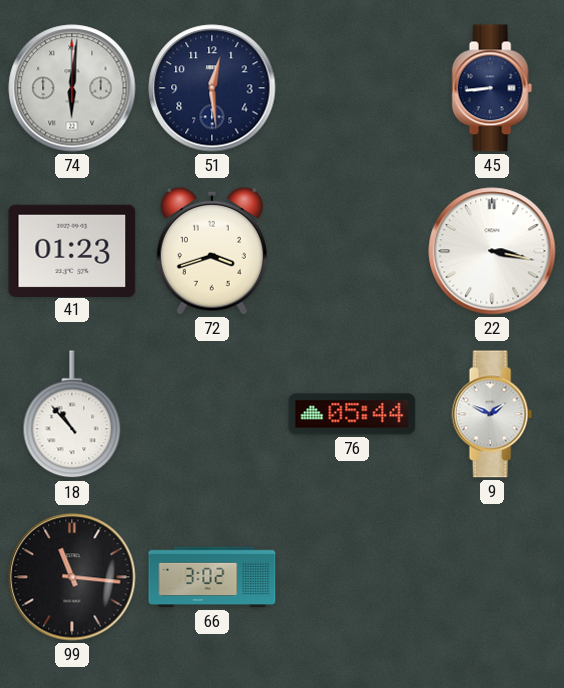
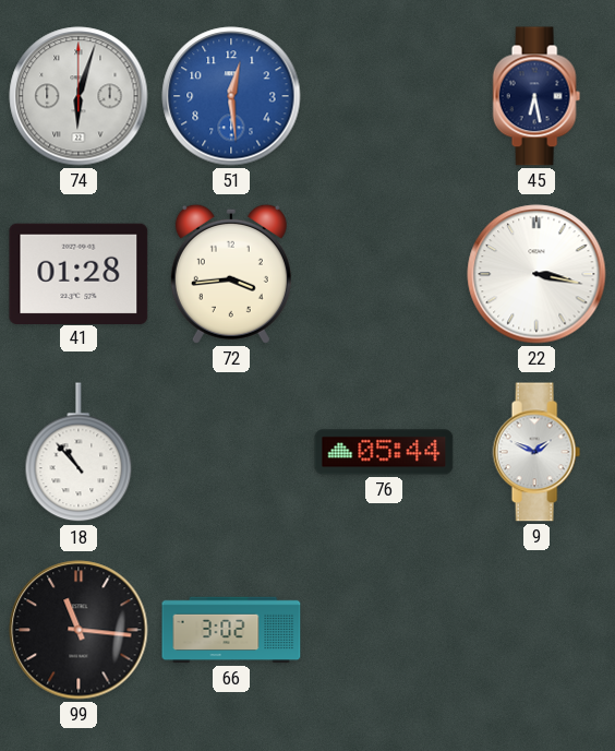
74: 6:01 -> 6:03
51 dial: navy -> blue
45: 8:44 -> 6:28
41: 01:23 -> 01:28
72: 3:42 -> 3:44
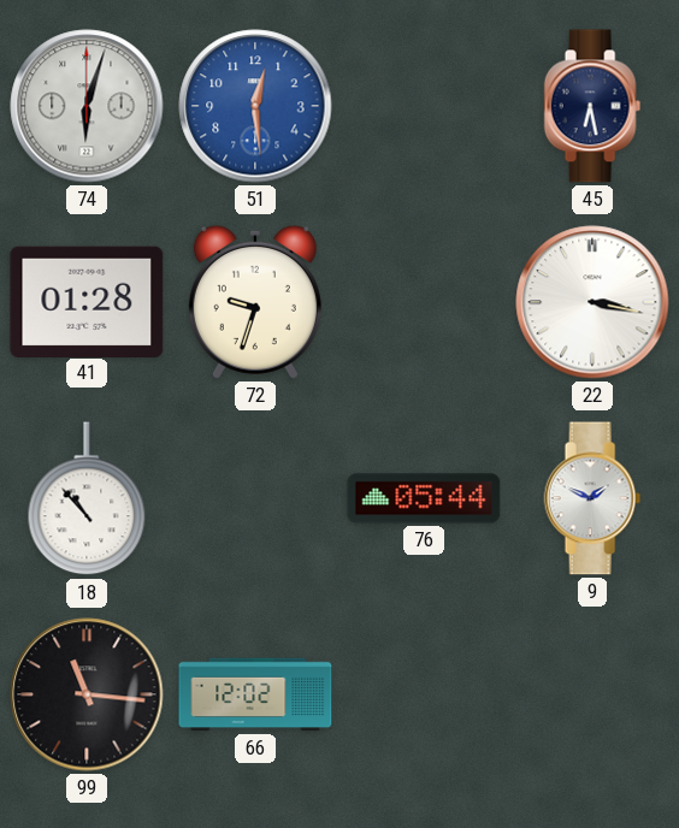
72: 3:44 -> 9:33
66: 3:02 -> 12:02
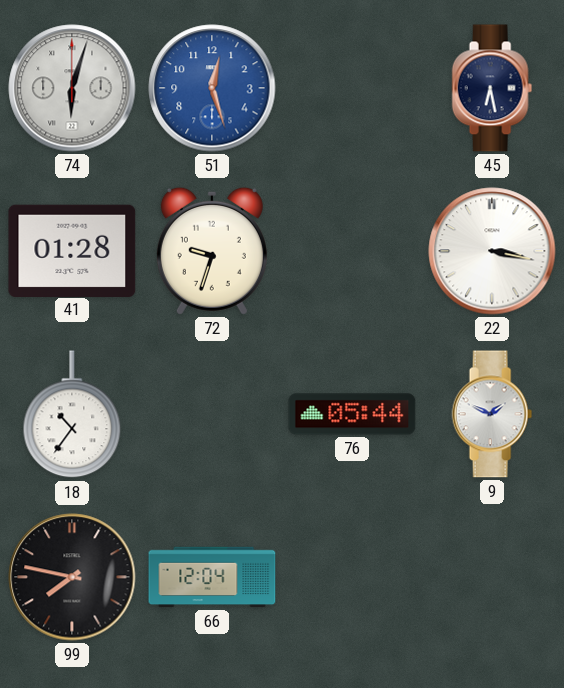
51: 12:29 -> 12:27
18: 10:53 -> 10:36
99: 11:16 -> 7:47
66: 12:02 -> 12:04
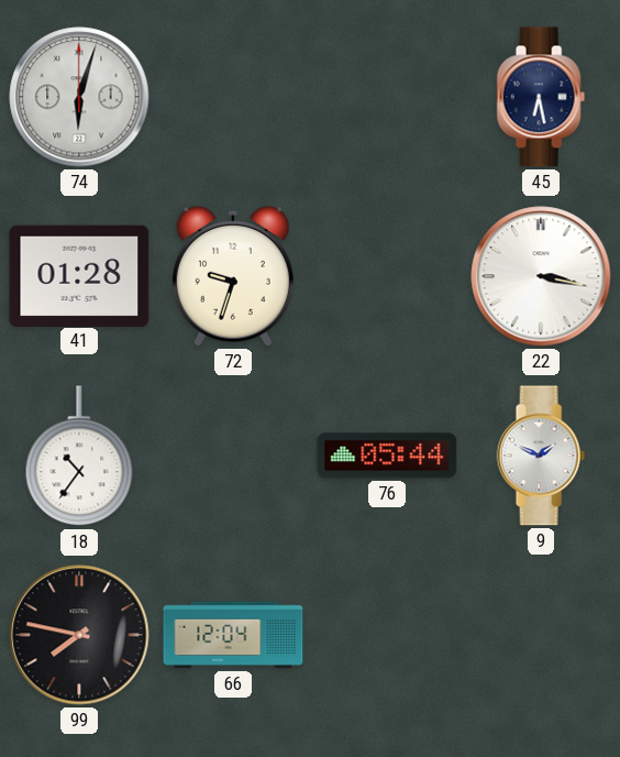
51: 12:27 -> none
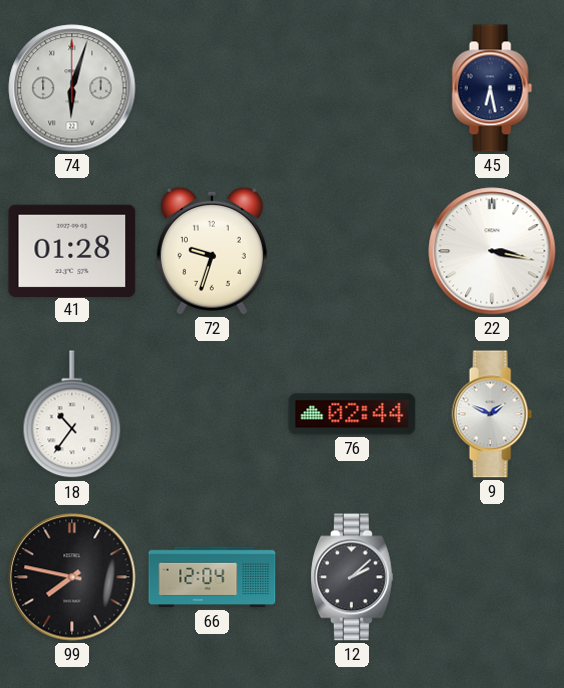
76: 05:44 -> 02:44
12: none -> 2:08
